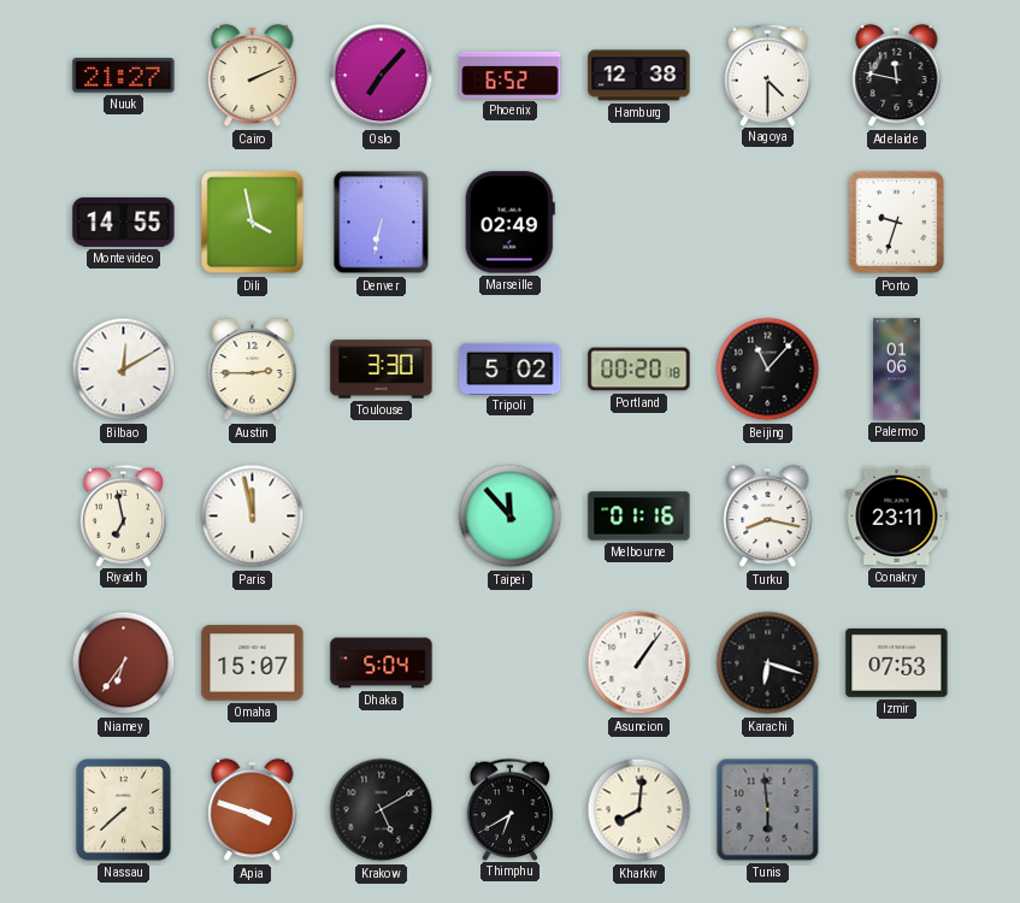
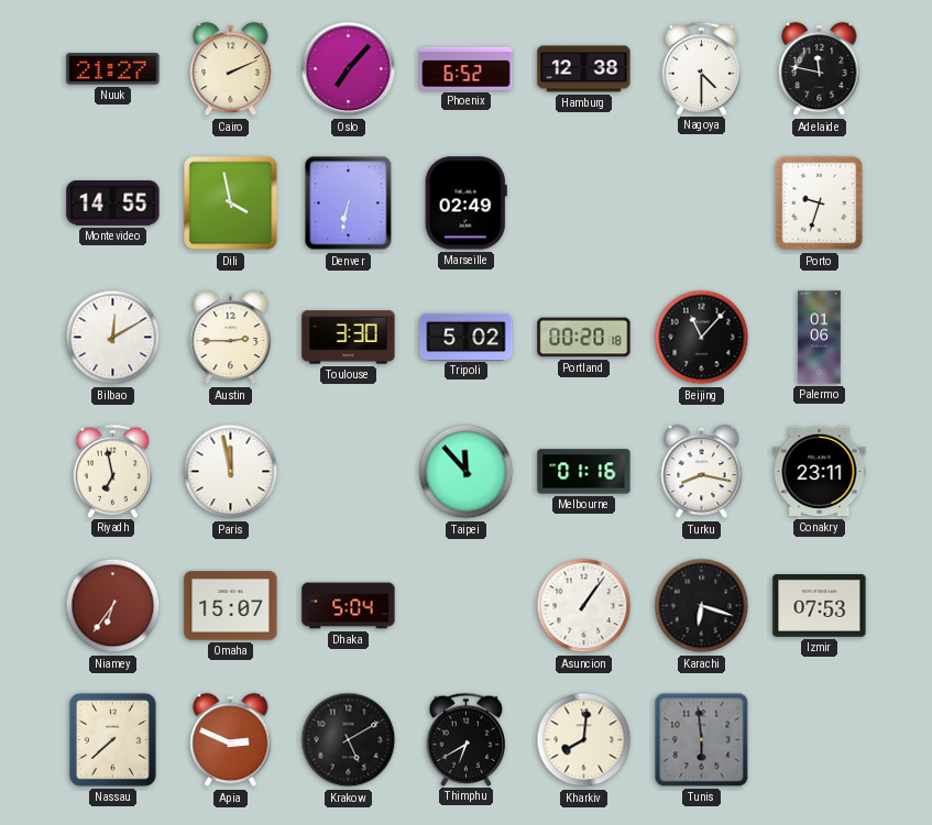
Apia: 3:48 -> 2:49
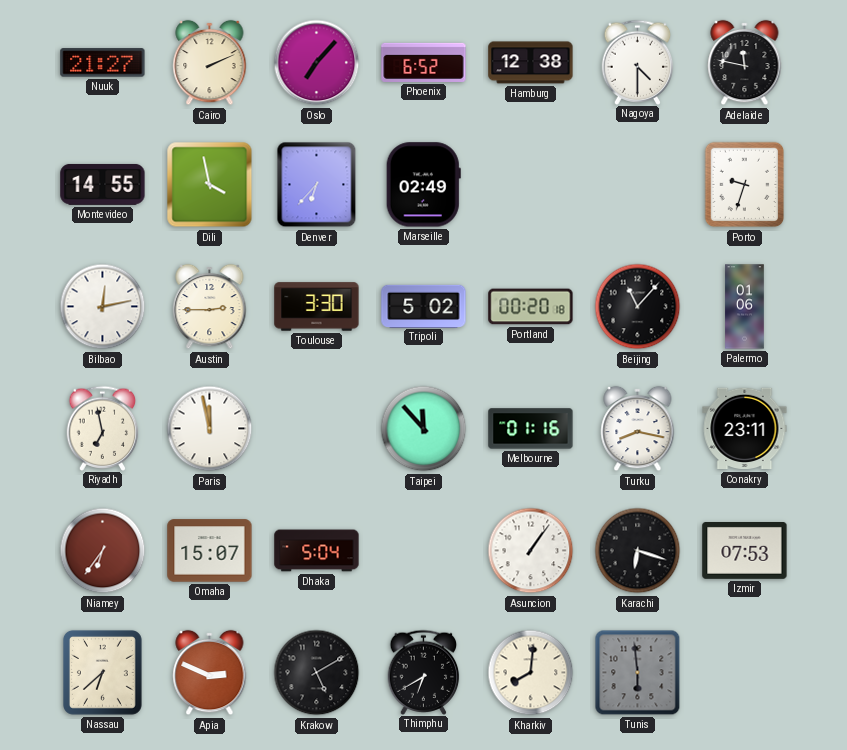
Denver: 6:32 -> 6:37
Bilbao: 12:10 -> 12:13
Nassau: 7:38 -> 6:38
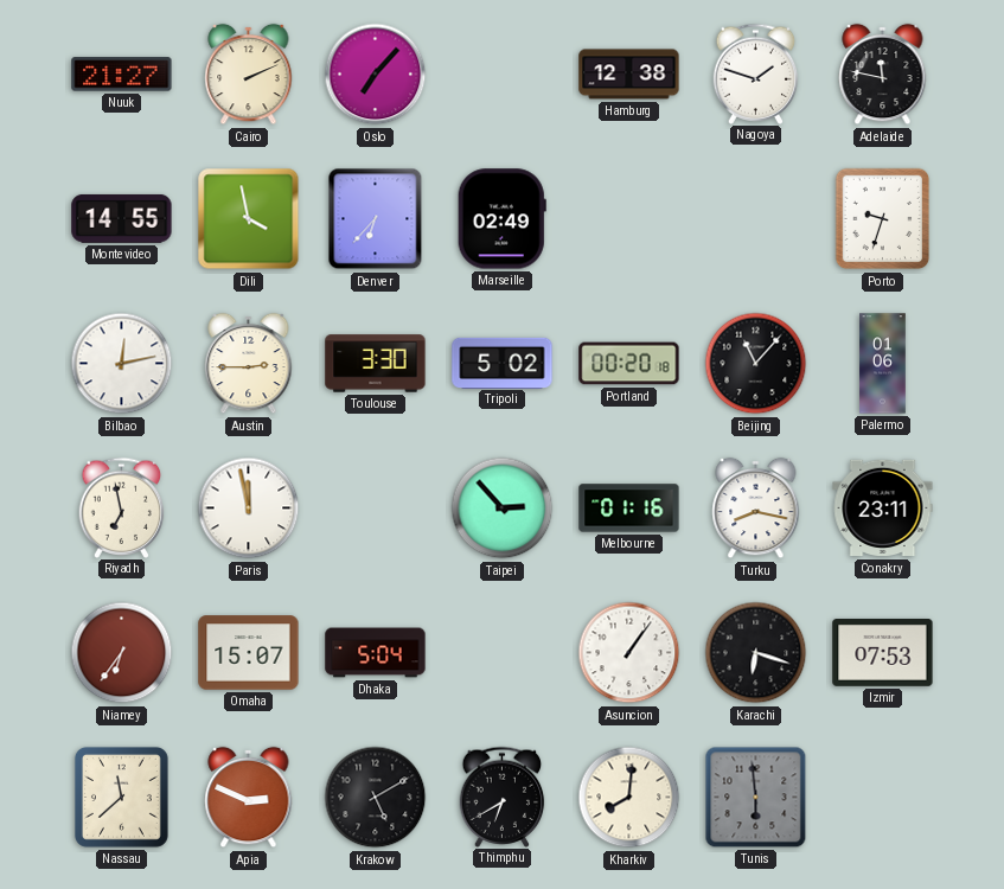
Phoenix: 6:52 -> none
Nagoya: 4:30 -> 1:48
Taipei: 11:53 -> 2:53
Nassau: 6:38 -> 11:38
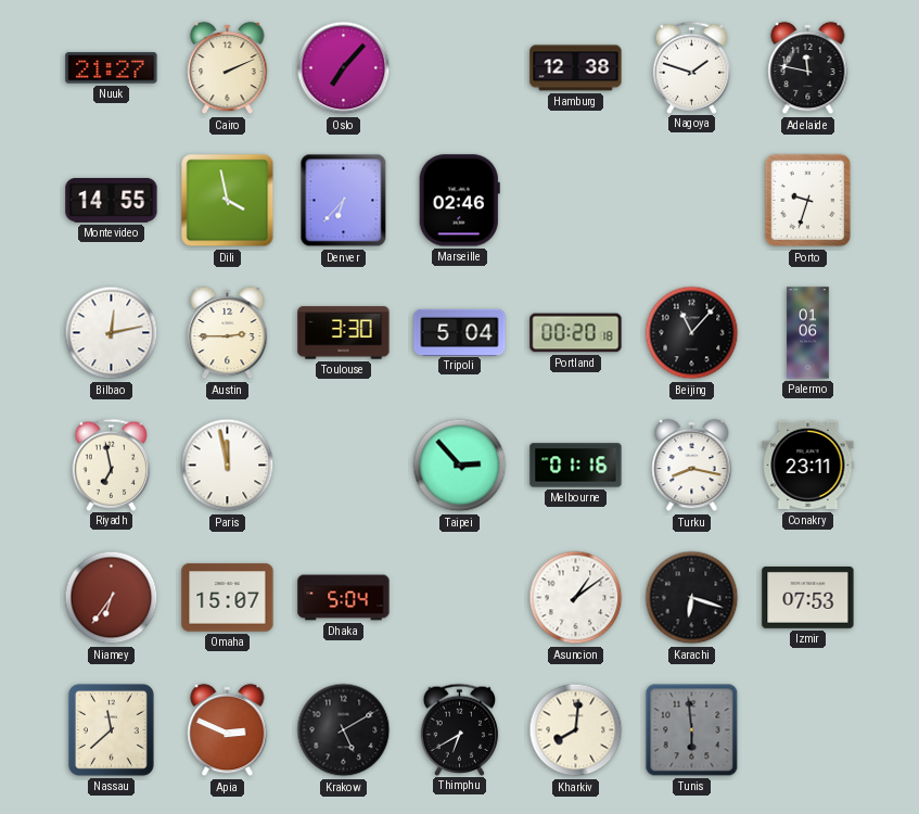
Marseille: 02:49 -> 02:46
Tripoli: 5:02 -> 5:04
Asuncion: 1:06 -> 1:09
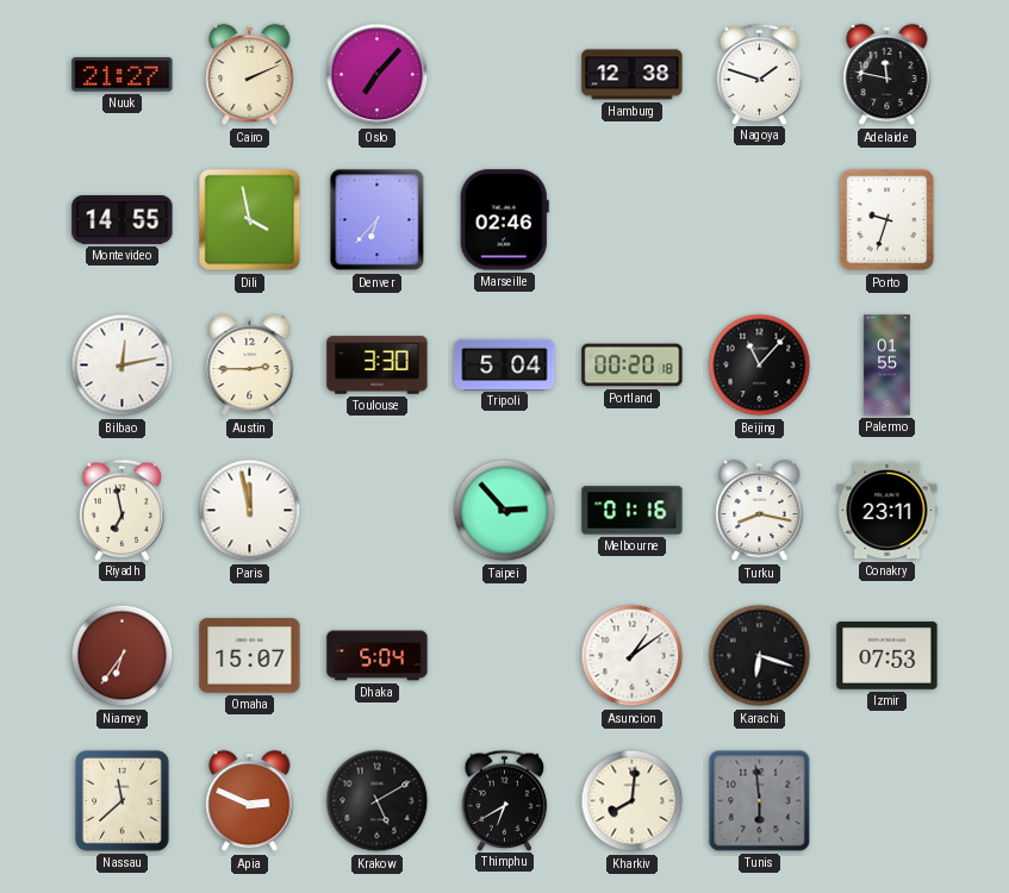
Palermo: 01:06 -> 01:55
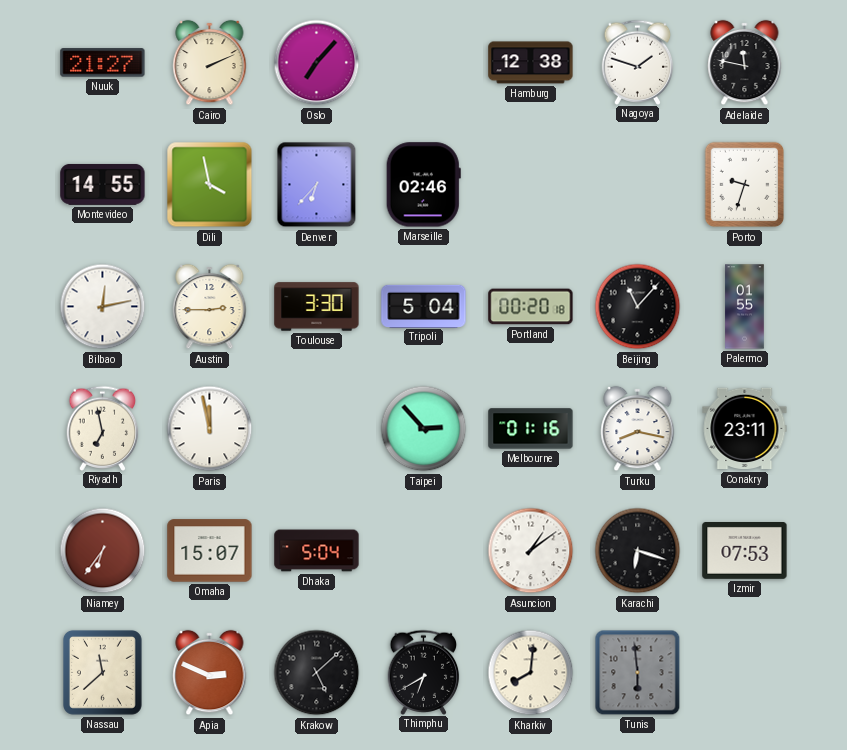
Krakow: 5:10 -> 5:08
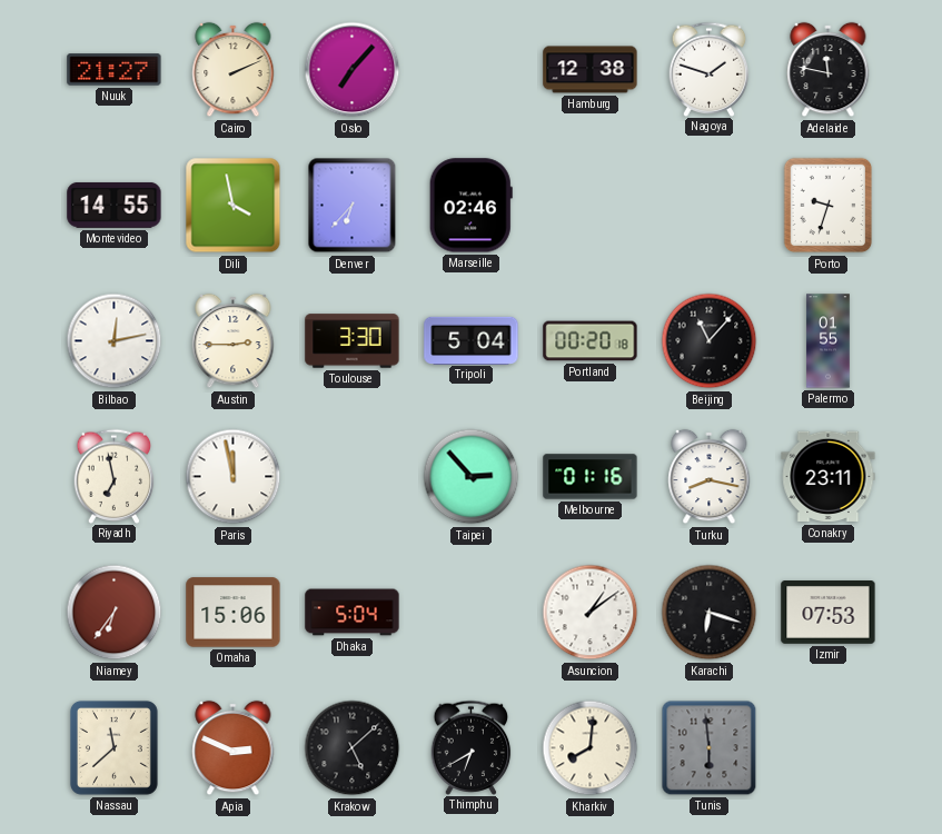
Omaha: 15:07 -> 15:06
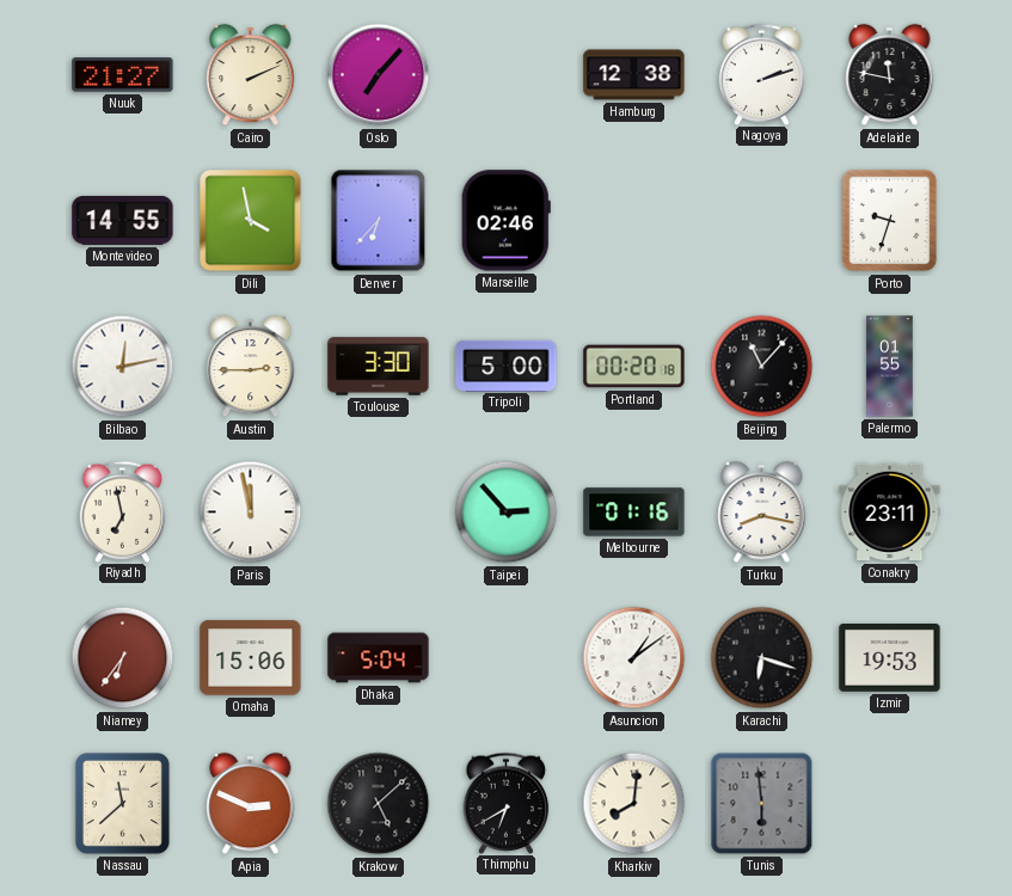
Nagoya: 1:48 -> 2:12
Tripoli: 5:04 -> 5:00
Izmir: 07:53 -> 19:53
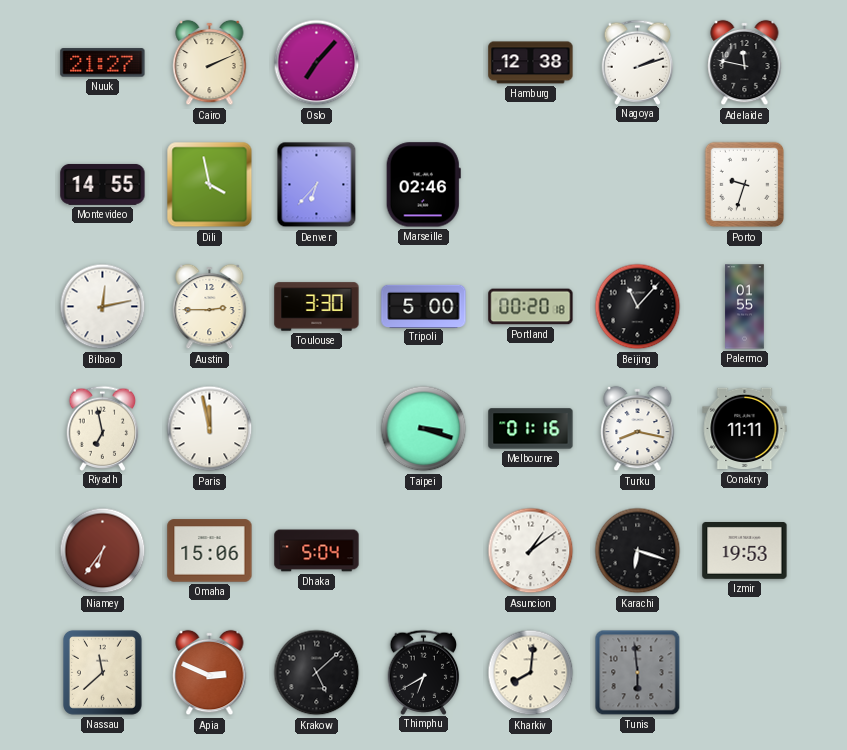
Taipei: 2:53 -> 3:18
Conakry: 23:11 -> 11:11
